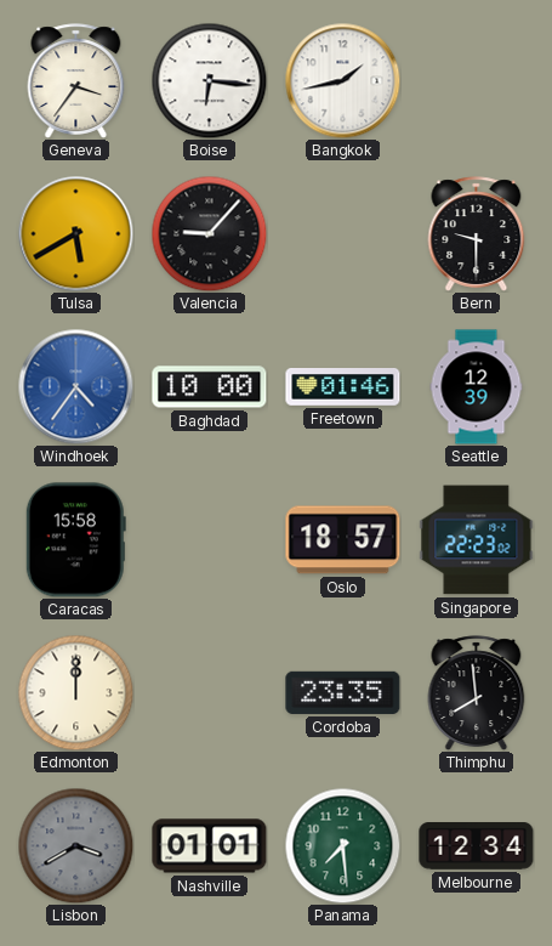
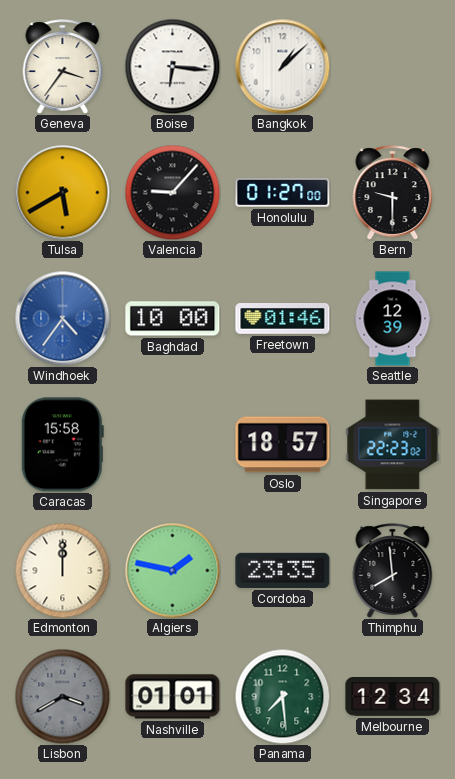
Bangkok: 1:43 -> 1:08
Honolulu: none -> 01:27
Algiers: none -> 1:47
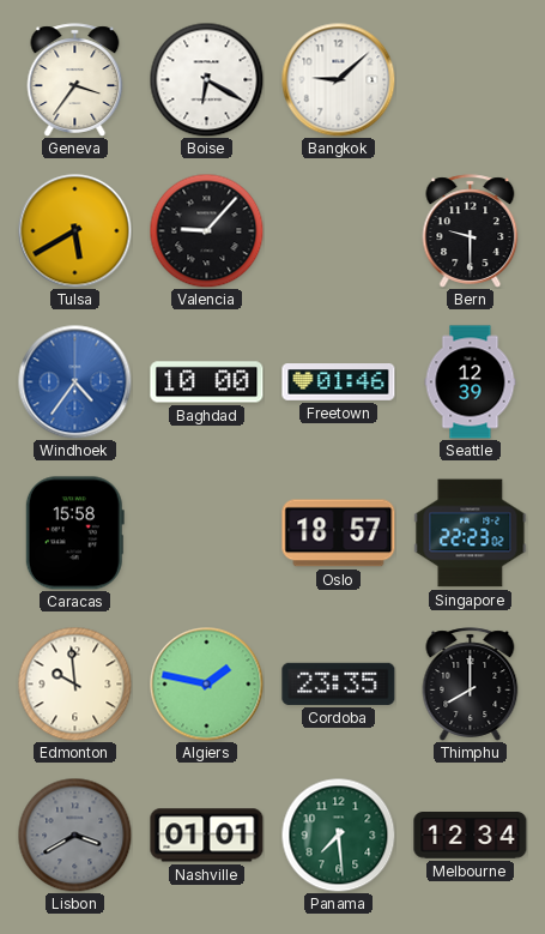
Boise: 6:16 -> 6:20
Bangkok: 1:08 -> 9:08
Honolulu: 01:27 -> none
Edmonton: 12:00 -> 9:59
Thimphu: 7:59 -> 8:00
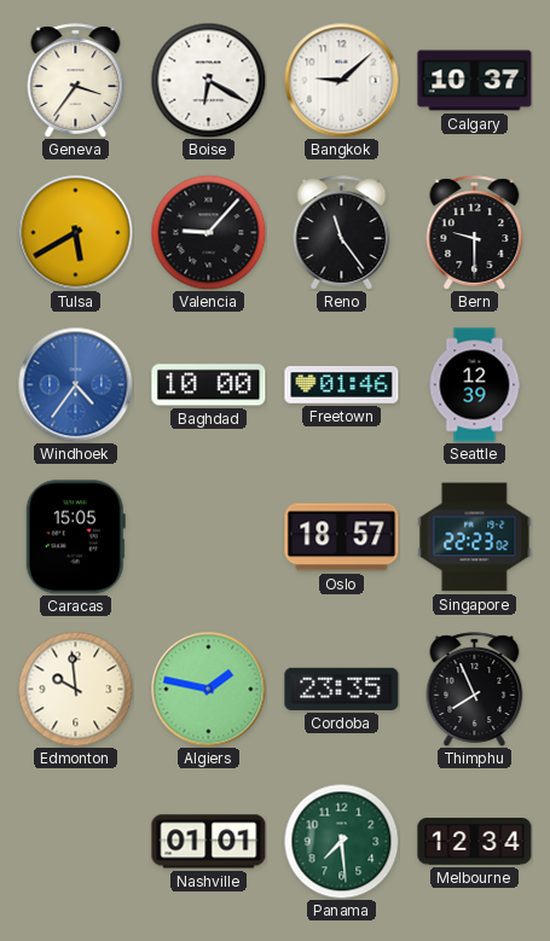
Calgary: none -> 10:37
Reno: none -> 11:24
Caracas: 15:58 -> 15:05
Thimphu: 8:00 -> 7:56
Lisbon: 3:40 -> none
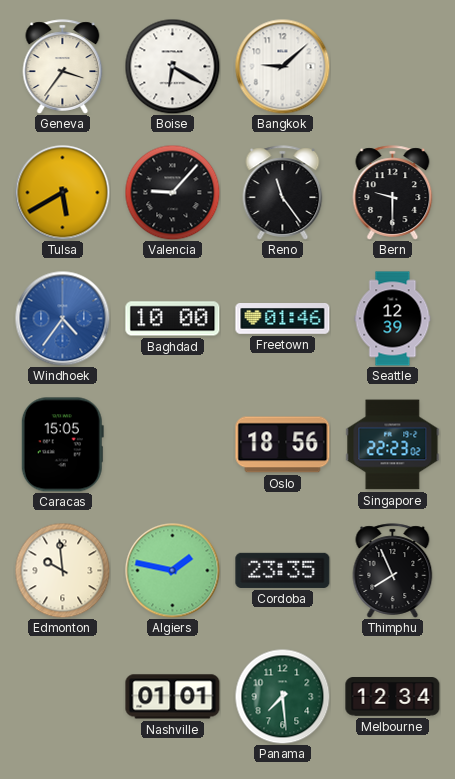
Calgary: 10:37 -> none
Oslo: 18:57 -> 18:56
